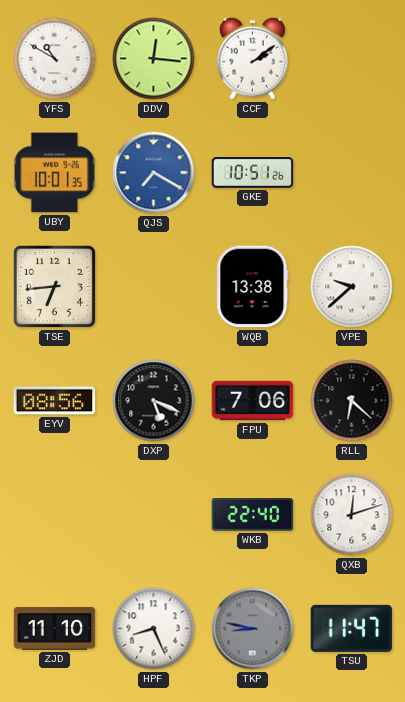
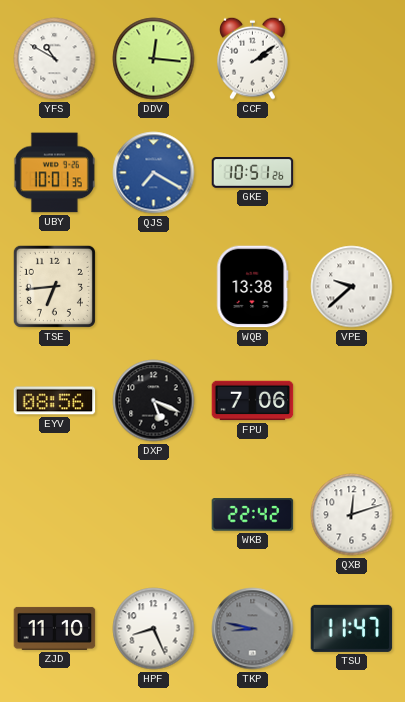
RLL: 6:22 -> none
WKB: 22:40 -> 22:42
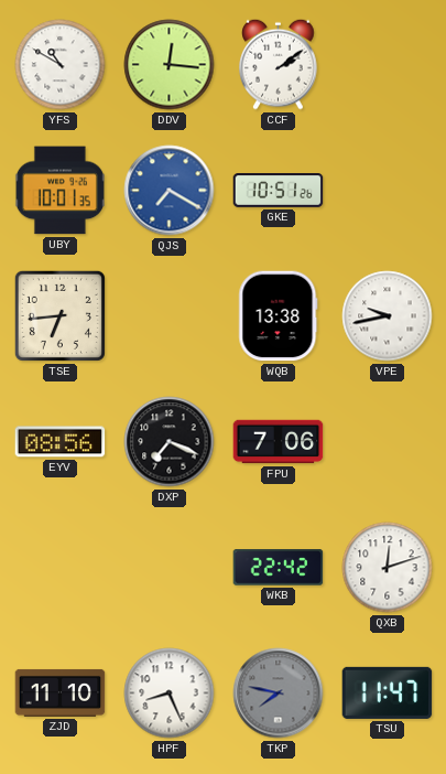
VPE: 9:38 -> 9:43
DXP: 5:19 -> 7:19
TKP: 8:47 -> 7:47
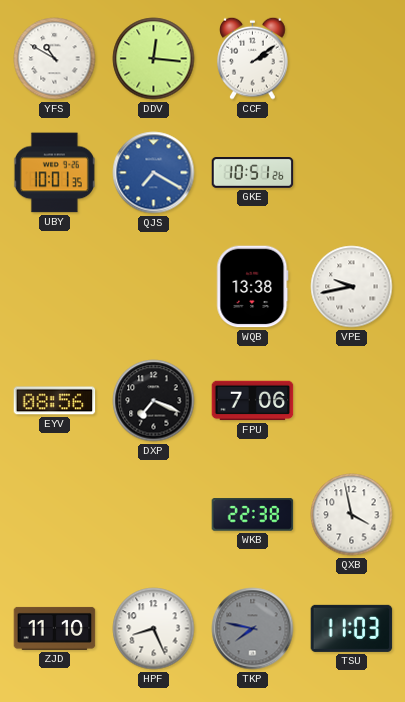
TSE: 6:44 -> none
WKB: 22:42 -> 22:38
QXB: 12:12 -> 3:58
TSU: 11:47 -> 11:03
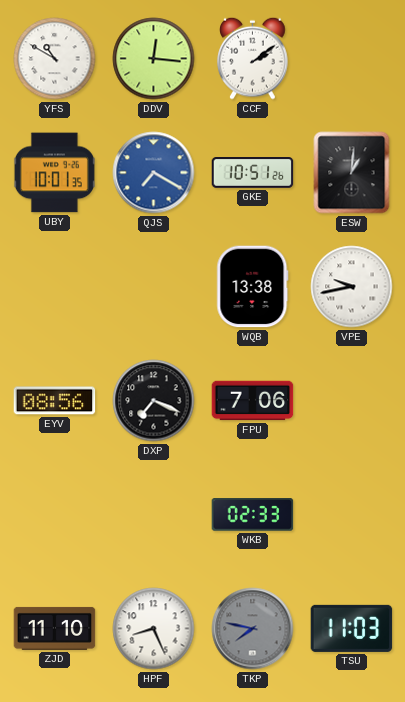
ESW: none -> 1:01
WKB: 22:38 -> 02:33
QXB: 3:58 -> none
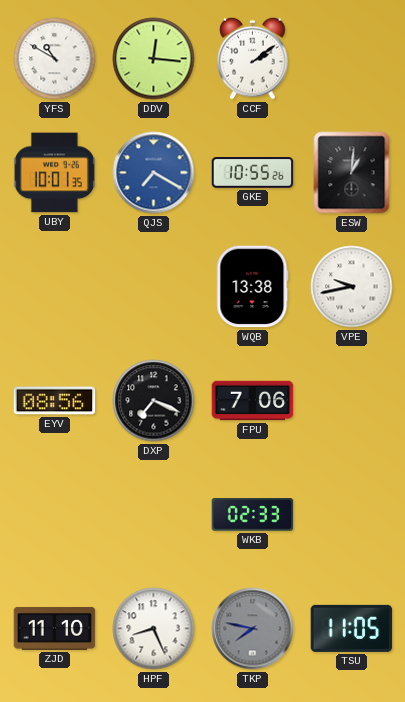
GKE: 10:51 -> 10:55
TSU: 11:03 -> 11:05
